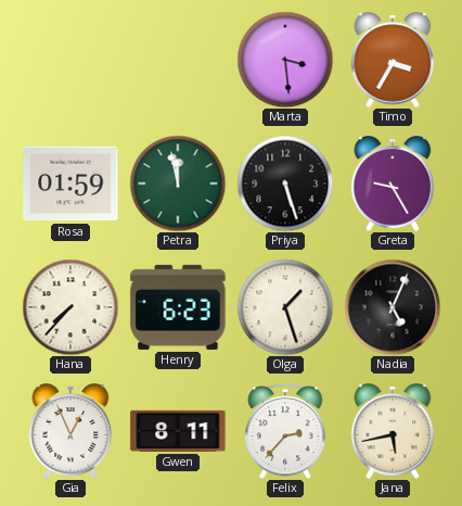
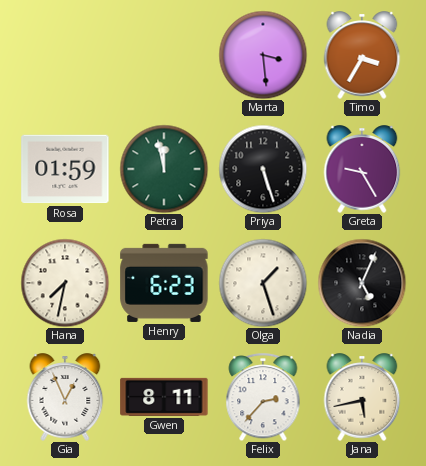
Hana: 7:37 -> 7:32
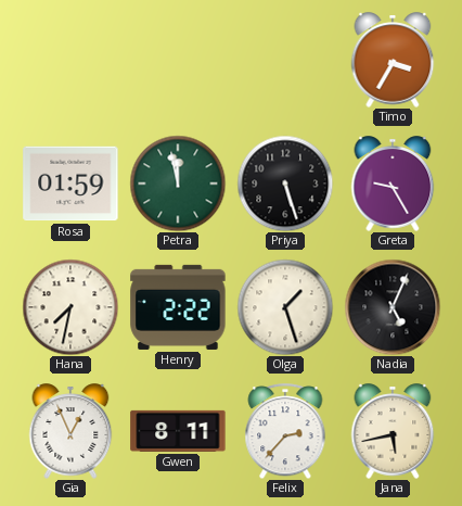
Marta: 3:29 -> none
Henry: 6:23 -> 2:22
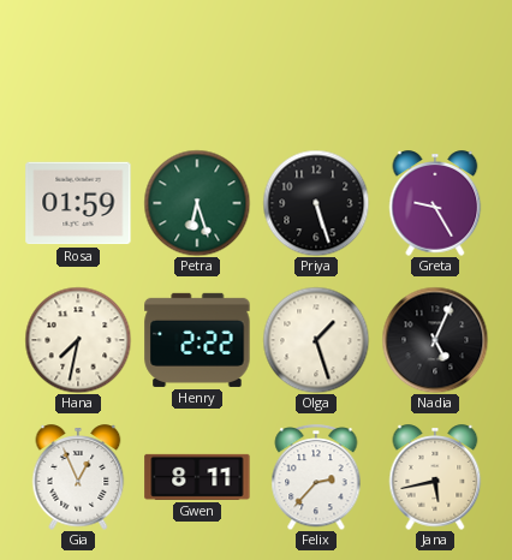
Timo: 3:35 -> none
Petra: 11:58 -> 6:27
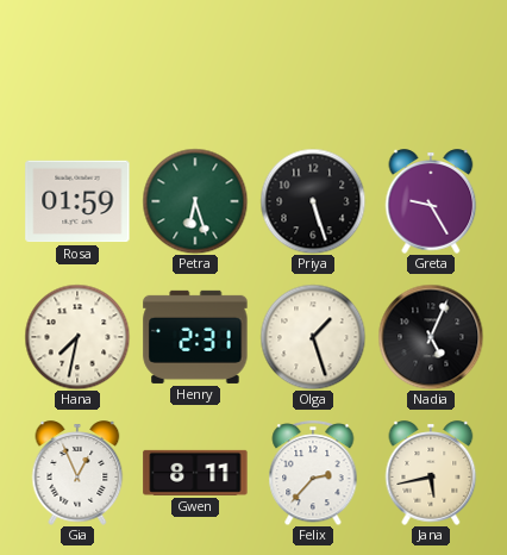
Henry: 2:22 -> 2:31
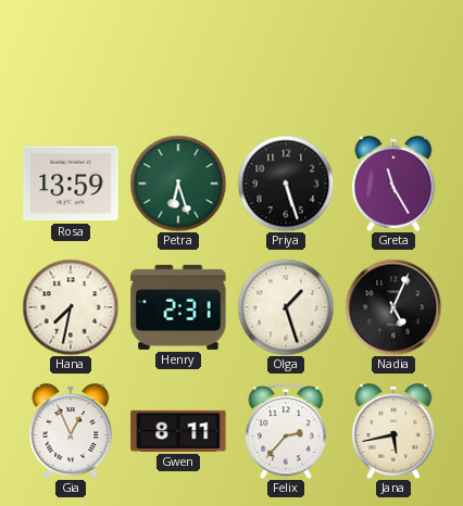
Rosa: 01:59 -> 13:59
Greta: 9:25 -> 11:25
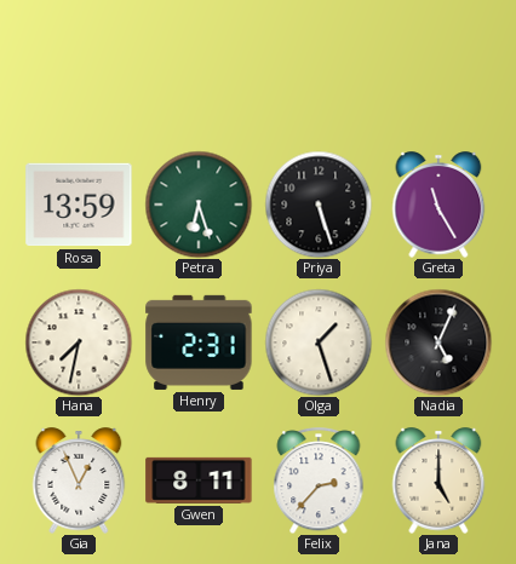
Jana: 5:43 -> 5:00
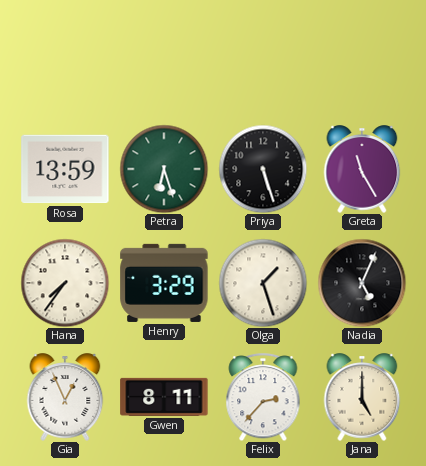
Hana: 7:32 -> 7:36
Henry: 2:31 -> 3:29
